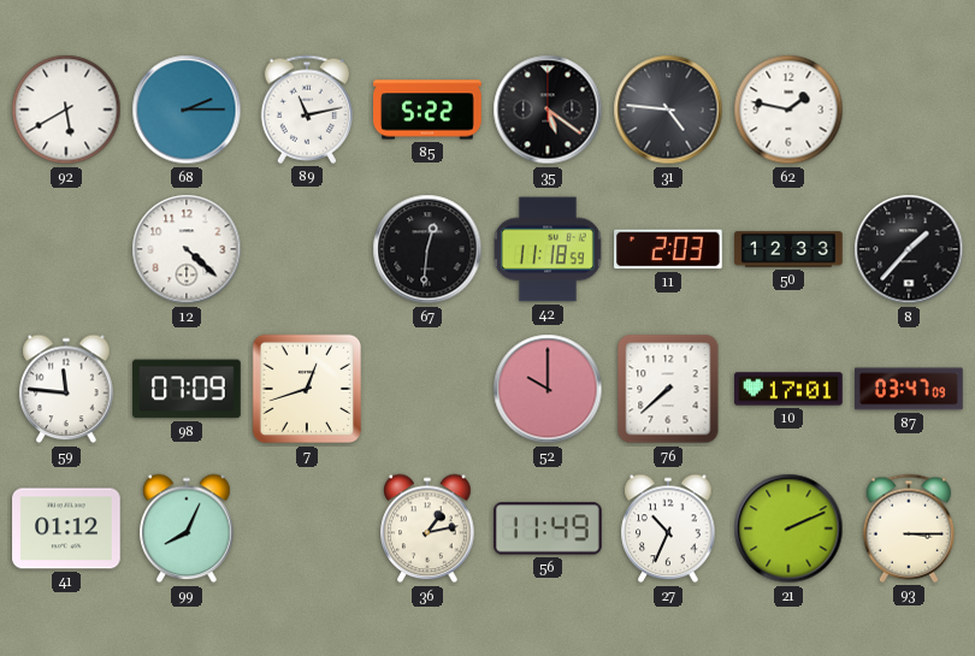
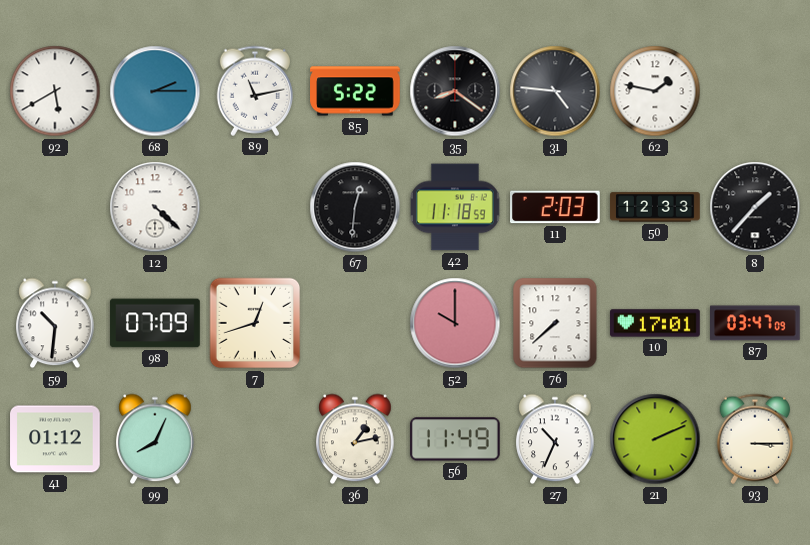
35: 5:21 -> 8:21
59: 11:46 -> 10:31
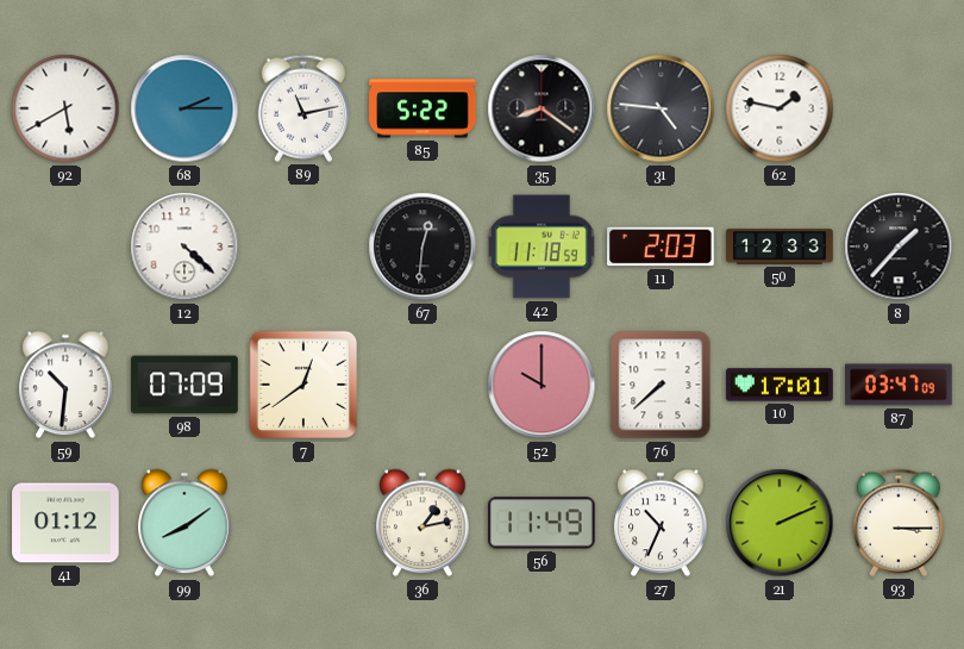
7: 12:42 -> 12:39
99: 8:04 -> 8:09
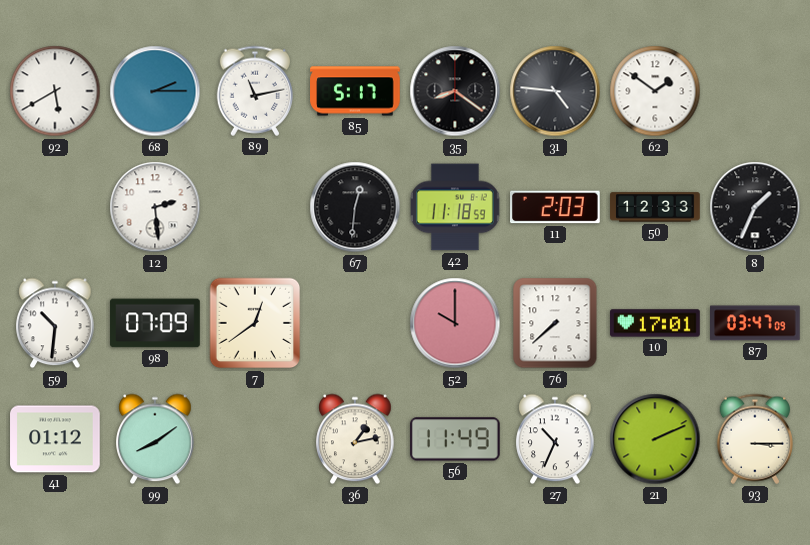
85: 5:22 -> 5:17
62: 1:47 -> 1:51
12: 4:22 -> 2:29
8: 1:37 -> 1:34
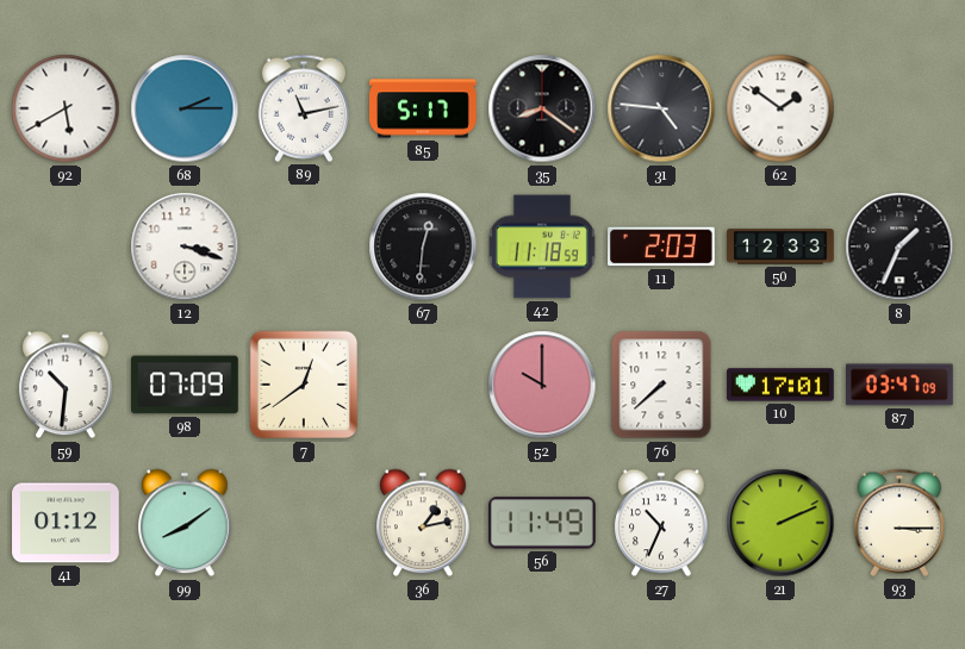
12: 2:29 -> 3:18
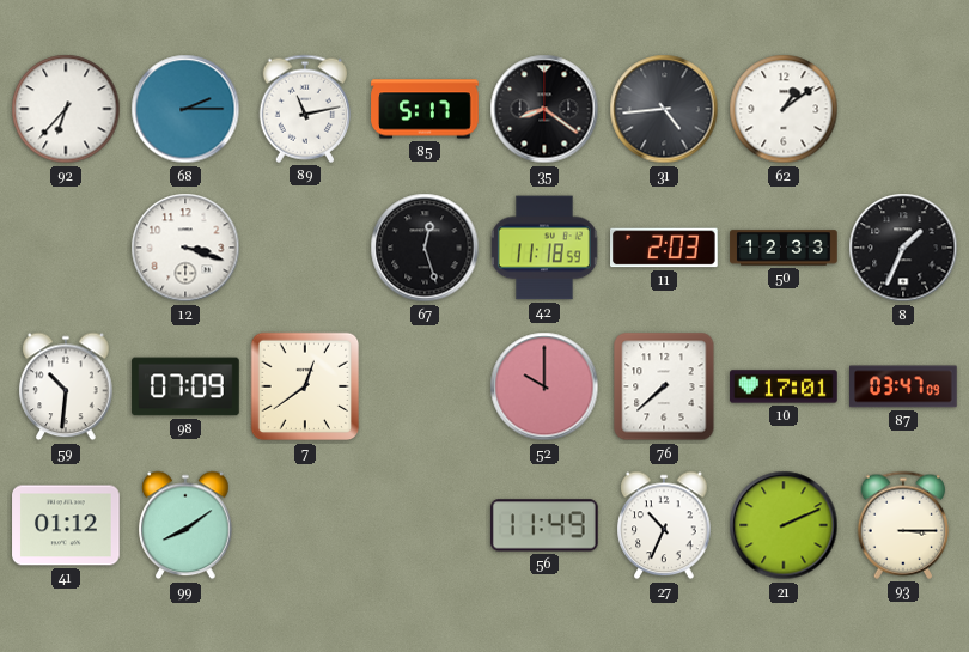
92: 5:40 -> 6:37
31: 4:46 -> 4:44
62: 1:51 -> 1:09
67: 12:31 -> 12:27
36: 1:13 -> none
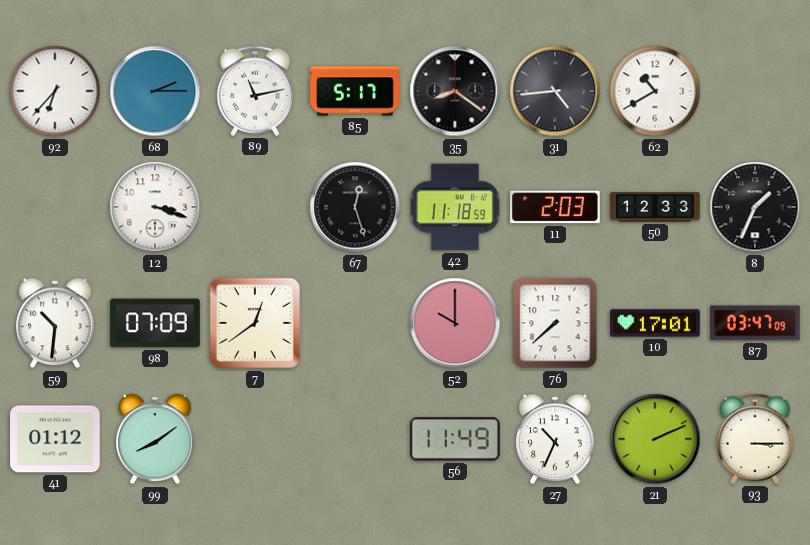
62: 1:09 -> 10:40
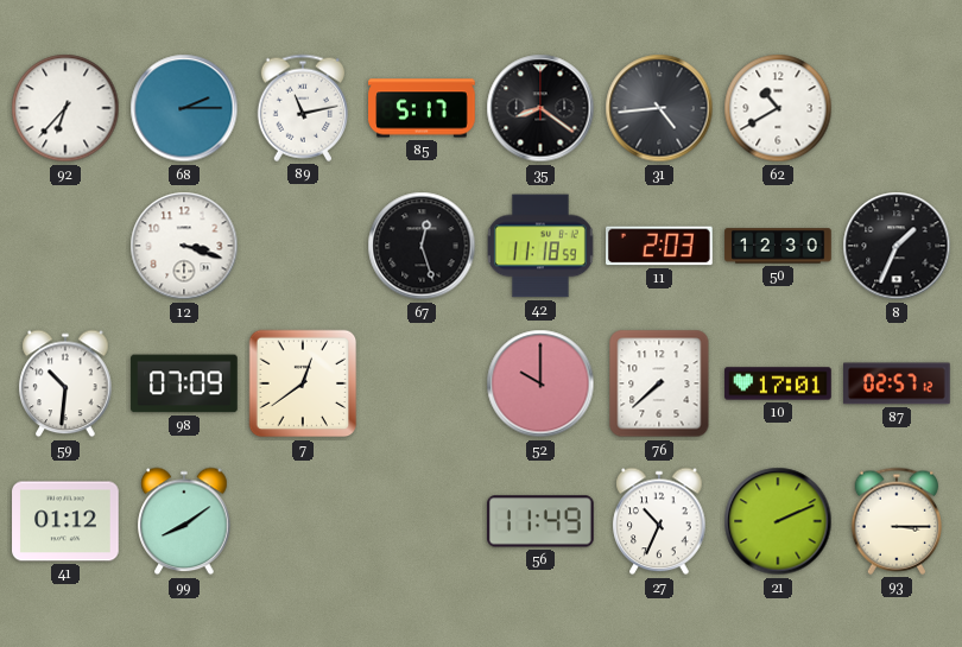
50: 12:33 -> 12:30
87: 03:47 -> 02:57
